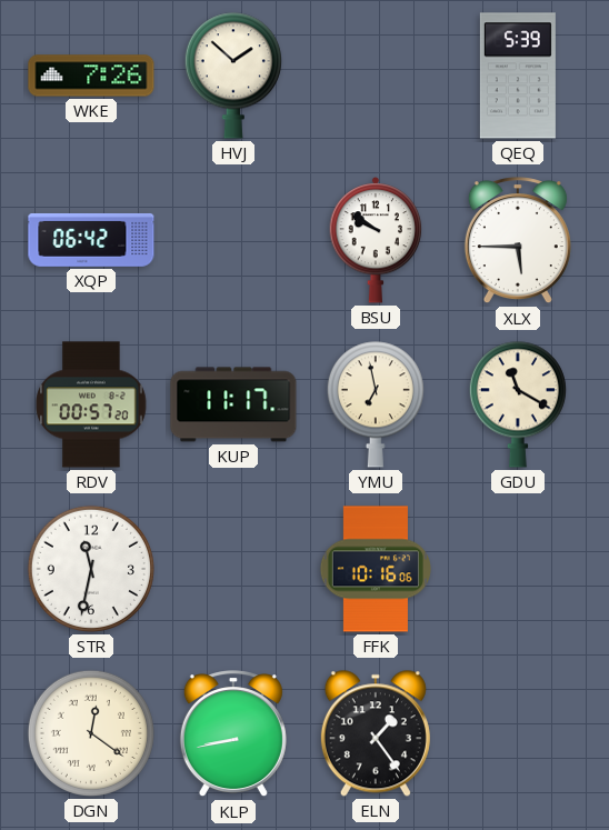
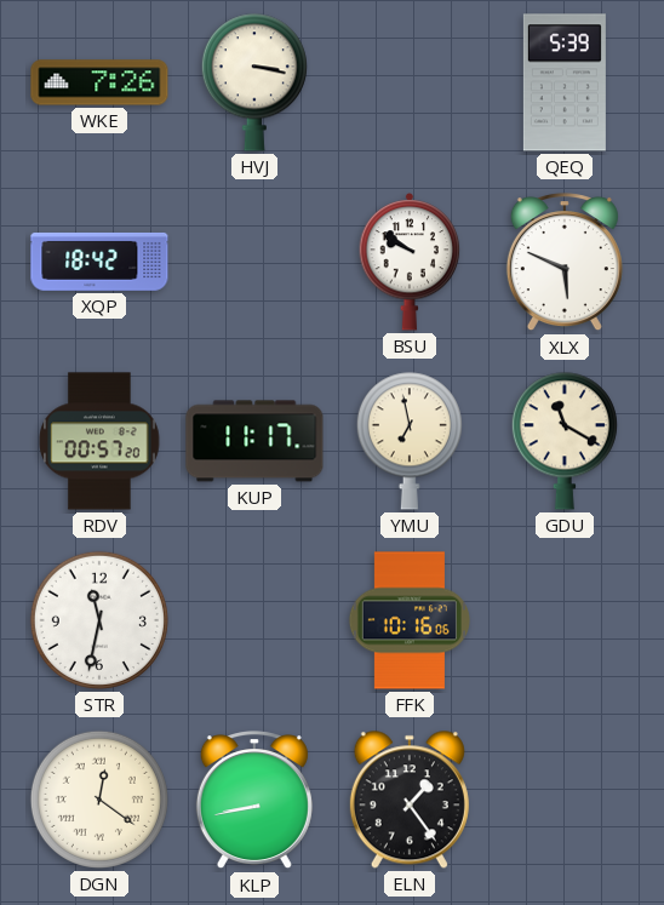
HVJ: 1:52 -> 3:17
XQP: 06:42 -> 18:42
XLX: 5:45 -> 5:49
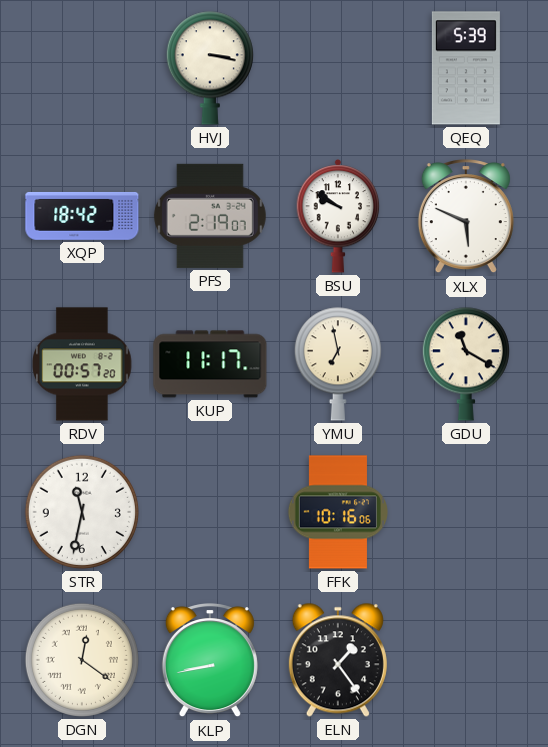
WKE: 7:26 -> none
PFS: none -> 2:19
